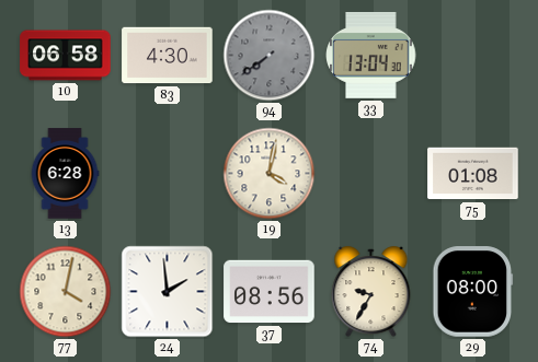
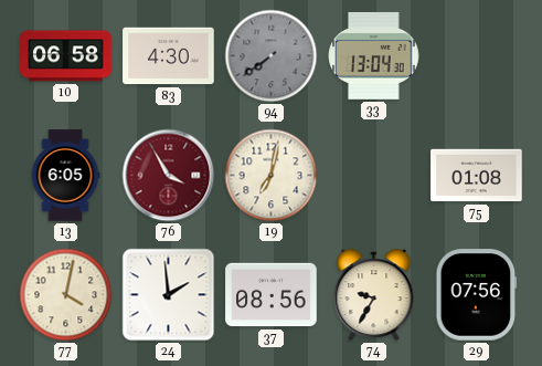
13: 6:28 -> 6:05
76: none -> 3:55
19: 4:02 -> 7:02
29: 08:00 -> 07:56
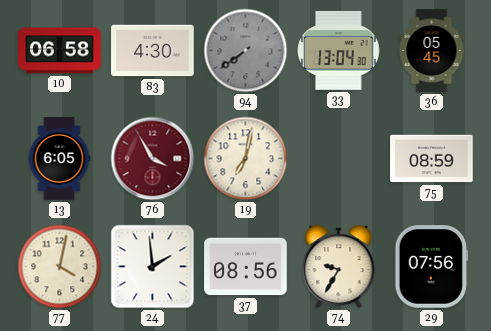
36: none -> 05:45
75: 01:08 -> 08:59
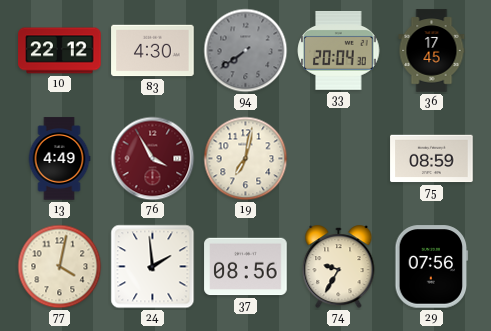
10: 06:58 -> 22:12
33: 13:04 -> 20:04
36: 05:45 -> 17:45
13: 6:05 -> 4:49
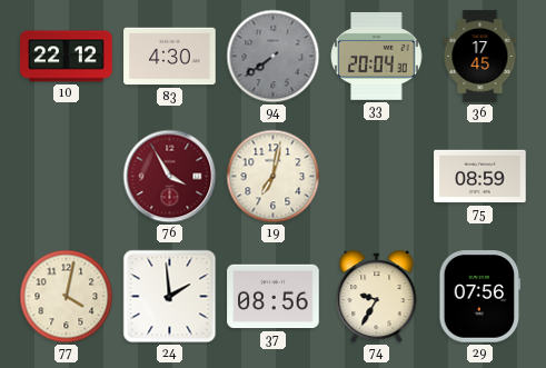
13: 4:49 -> none
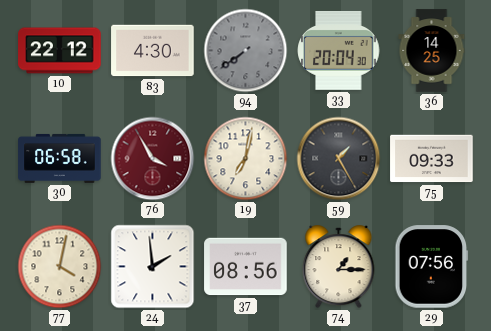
36: 17:45 -> 14:25
30: none -> 06:58
59: none -> 1:25
75: 08:59 -> 09:33
74: 9:35 -> 1:15
